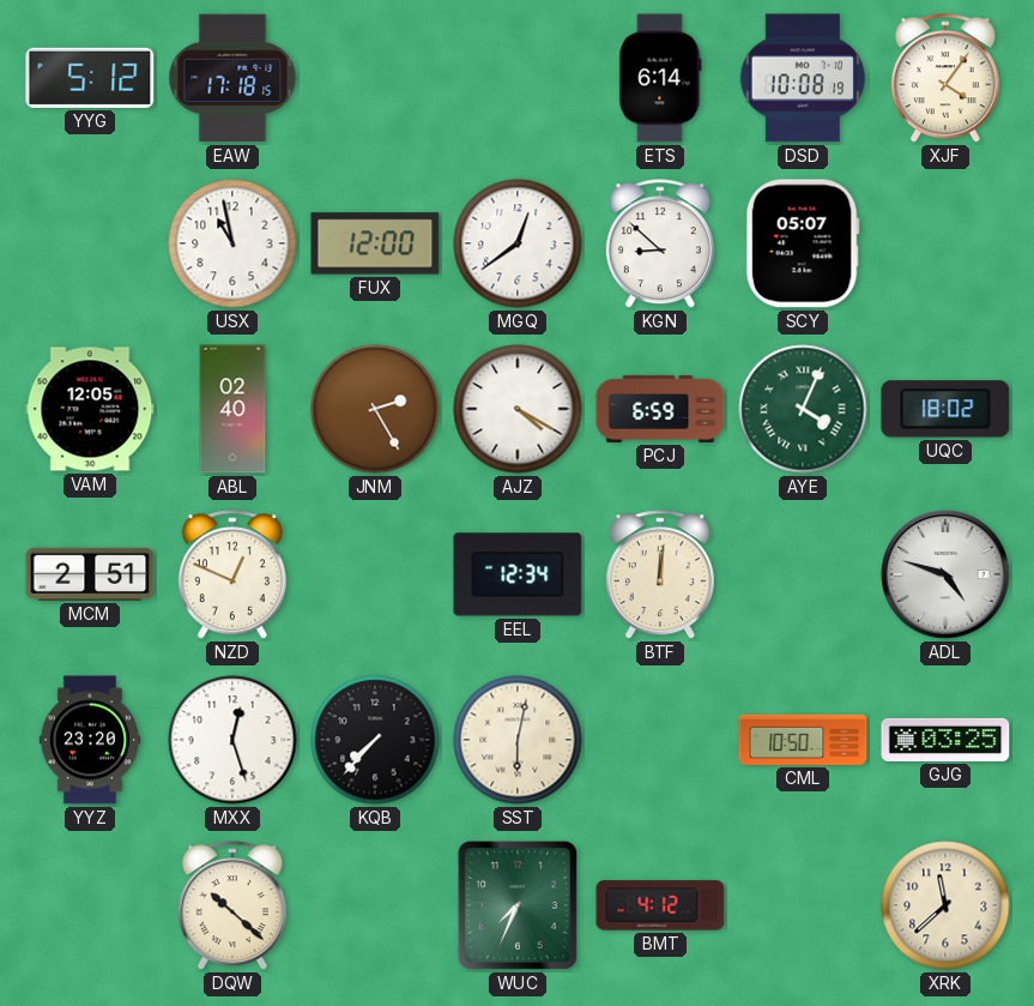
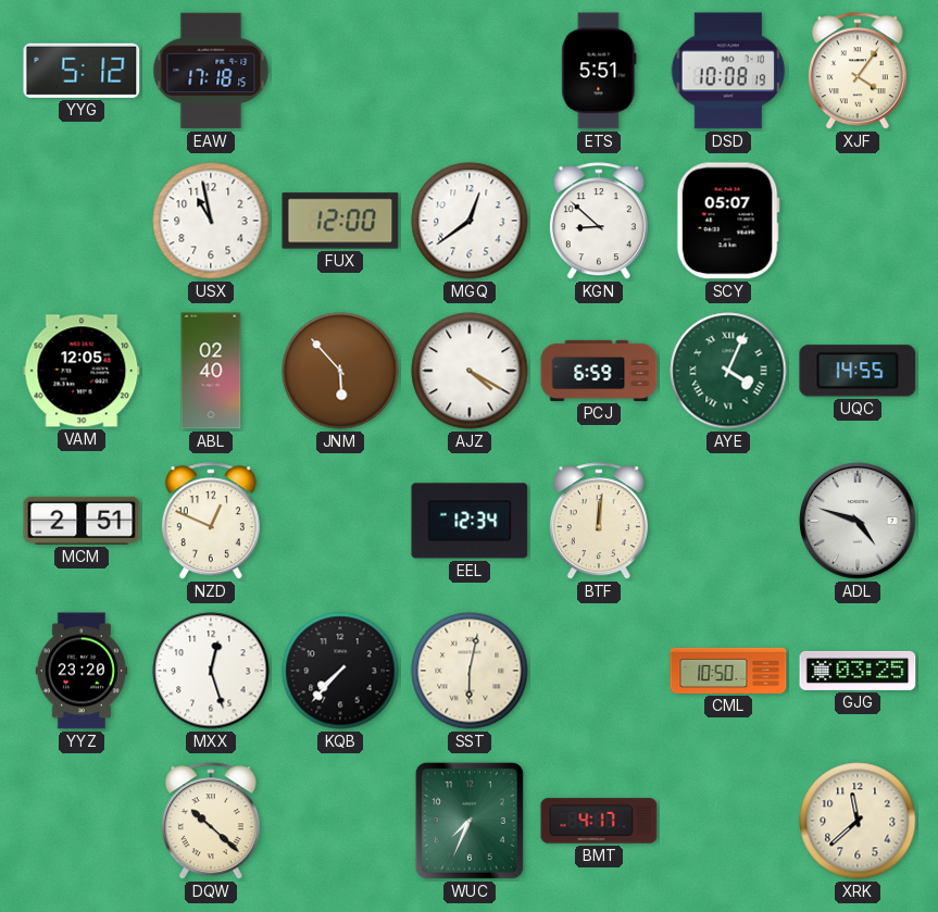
ETS: 6:14 -> 5:51
JNM: 2:25 -> 5:53
UQC: 18:02 -> 14:55
BMT: 4:12 -> 4:17
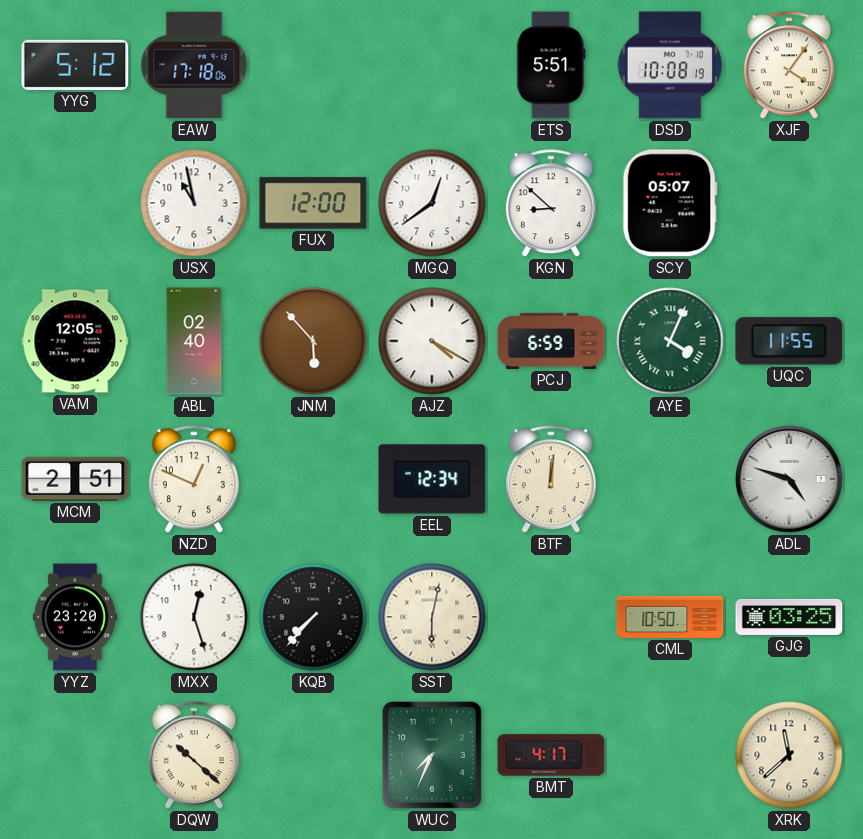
EAW: 17:18:15 -> 17:18:06
UQC: 14:55 -> 11:55
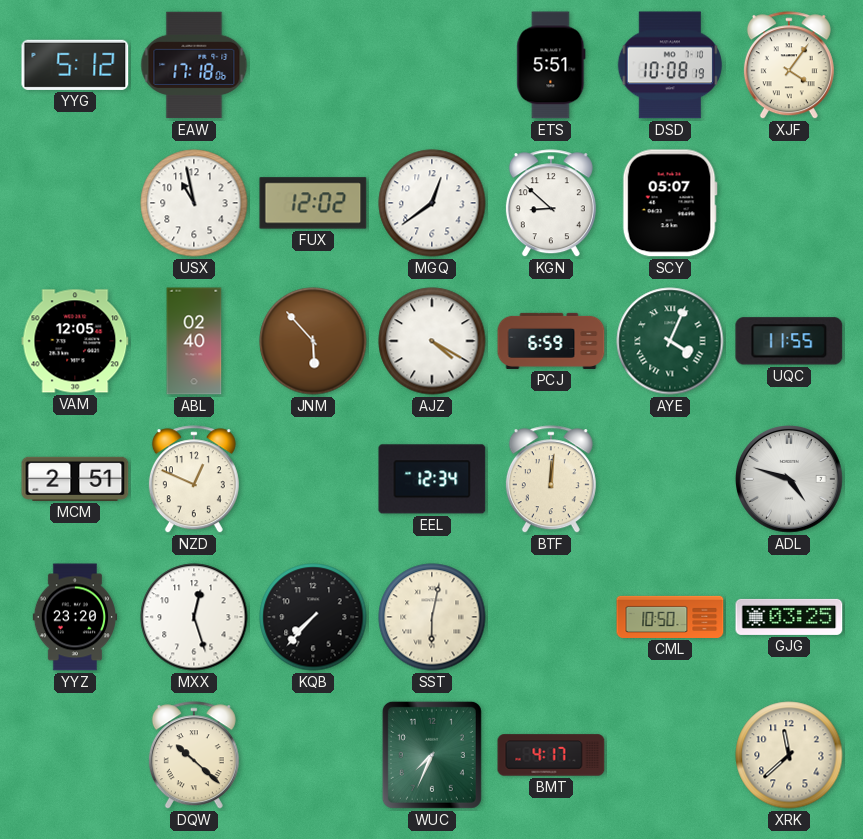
FUX: 12:00 -> 12:02
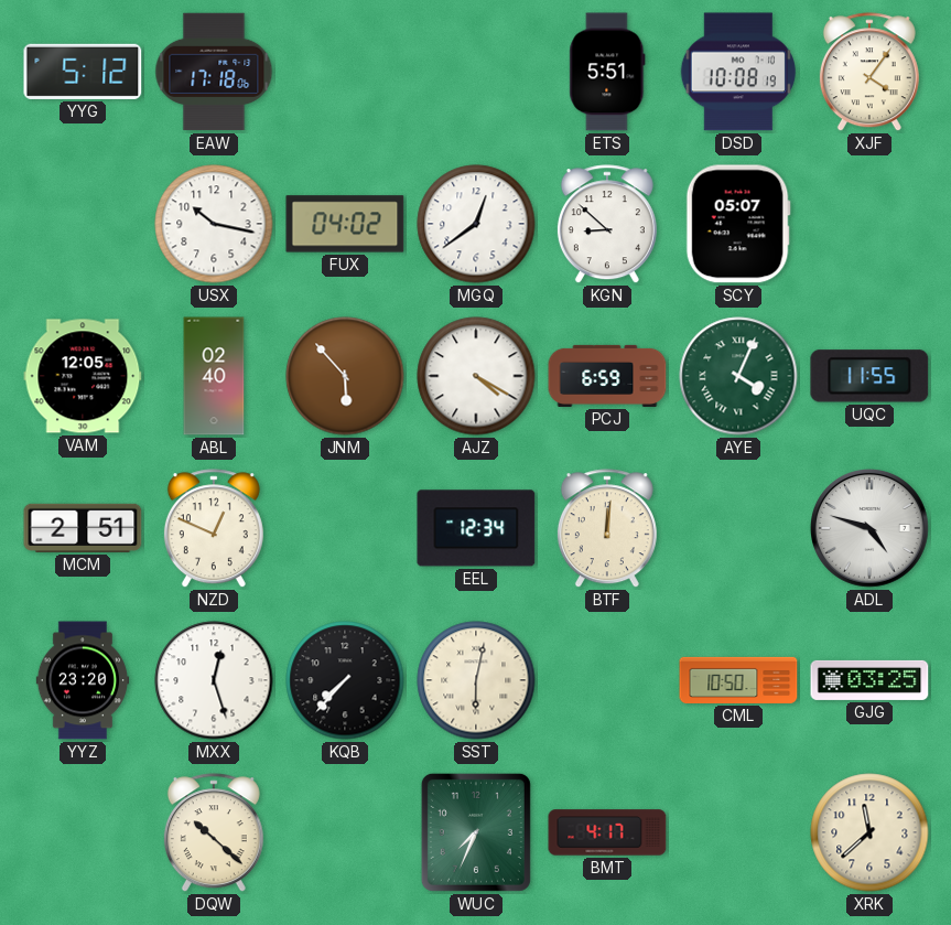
USX: 10:58 -> 10:17
FUX: 12:02 -> 04:02
